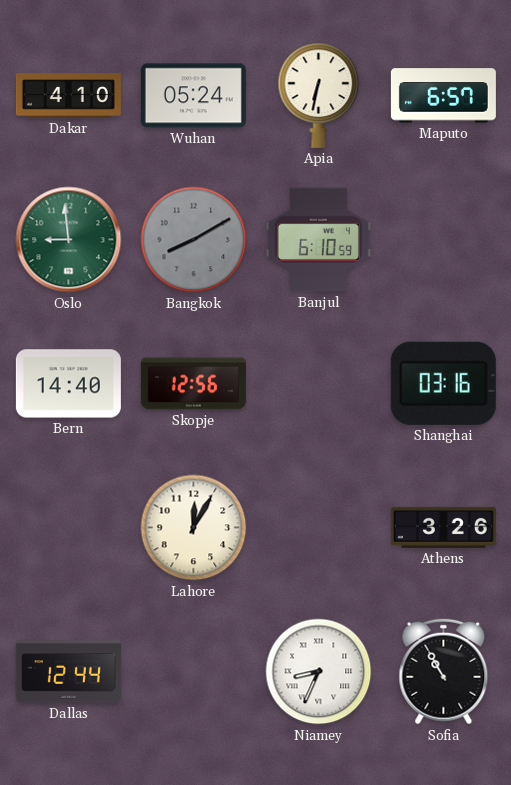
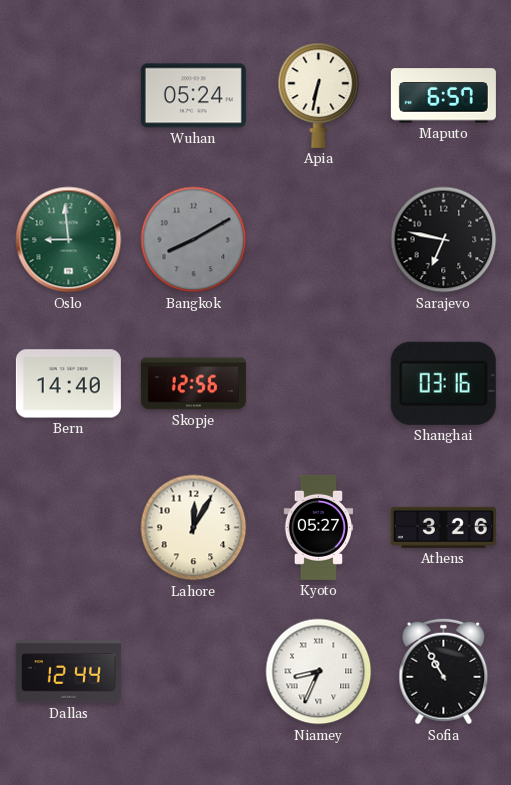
Dakar: 4:10 -> none
Banjul: 6:10 -> none
Sarajevo: none -> 6:47
Kyoto: none -> 05:27
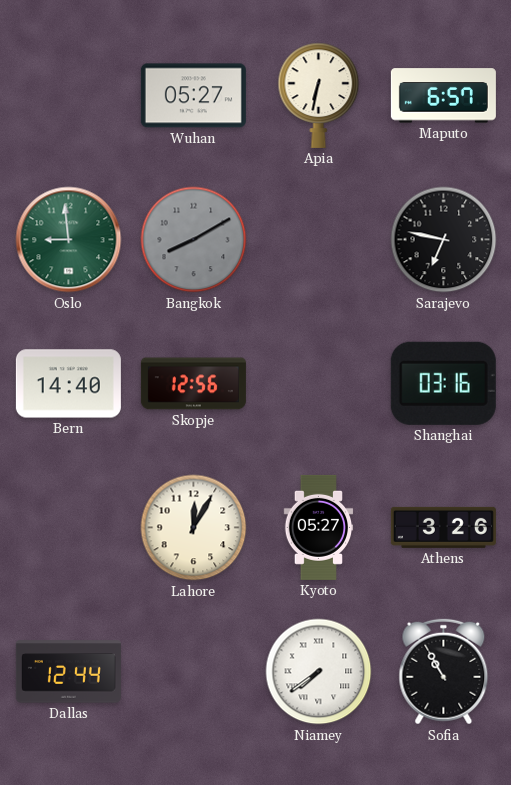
Wuhan: 05:24 -> 05:27
Niamey: 8:34 -> 7:39
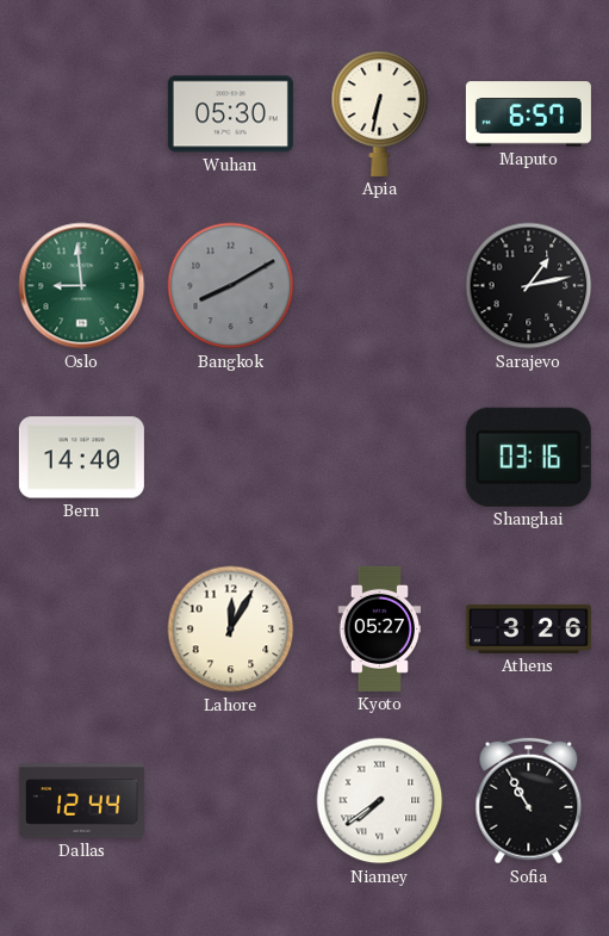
Wuhan: 05:27 -> 05:30
Sarajevo: 6:47 -> 1:13
Skopje: 12:56 -> none
